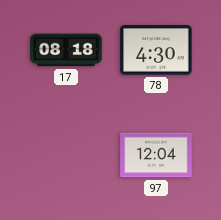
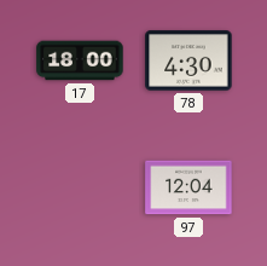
17: 08:18 -> 18:00
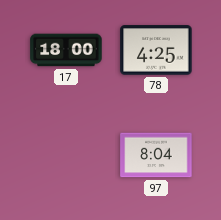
78: 4:30 -> 4:25
97: 12:04 -> 8:04
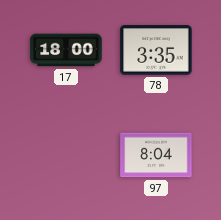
78: 4:25 -> 3:35
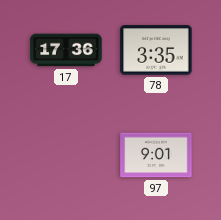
17: 18:00 -> 17:36
97: 8:04 -> 9:01
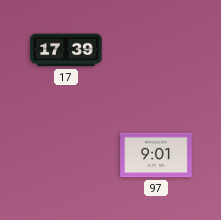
17: 17:36 -> 17:39
78: 3:35 -> none
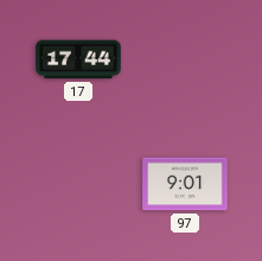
17: 17:39 -> 17:44
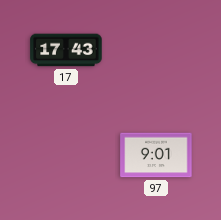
17: 17:44 -> 17:43
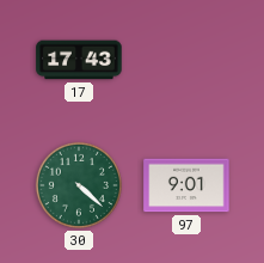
30: none -> 4:22
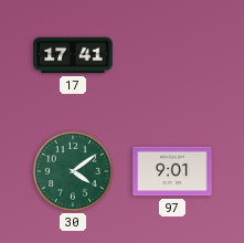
17: 17:43 -> 17:41
30: 4:22 -> 4:09
